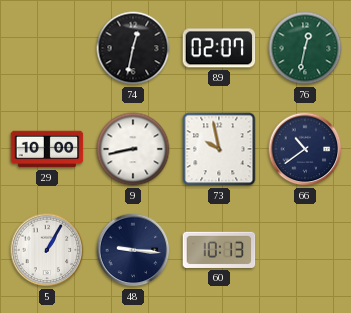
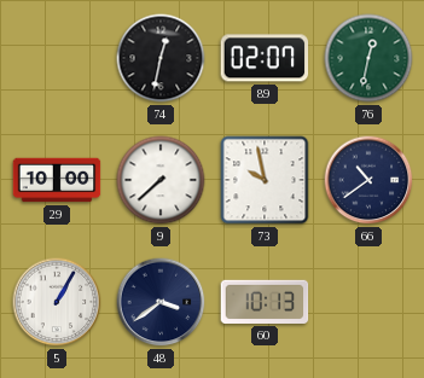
9: 8:43 -> 7:38
48: 9:16 -> 3:39
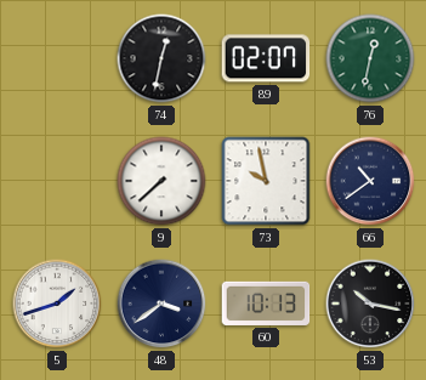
29: 10:00 -> none
5: 1:05 -> 1:42
53: none -> 10:17
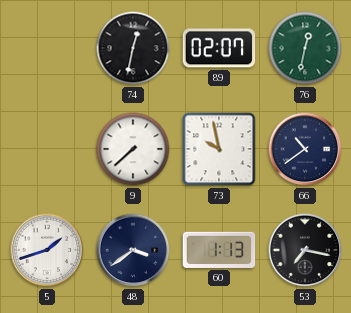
60: 10:13 -> 1:13
53: 10:17 -> 7:17
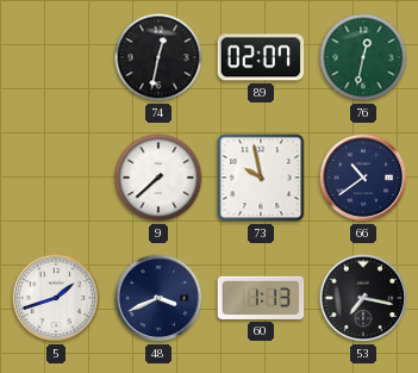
48: 3:39 -> 3:41
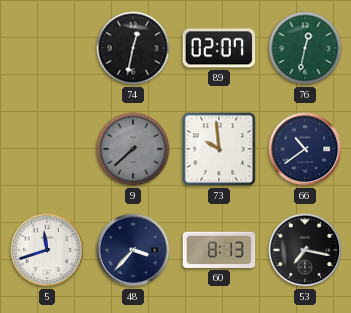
9 dial: white -> grey
73: 9:58 -> 9:59
5: 1:42 -> 11:42
48: 3:41 -> 3:37
60: 1:13 -> 8:13
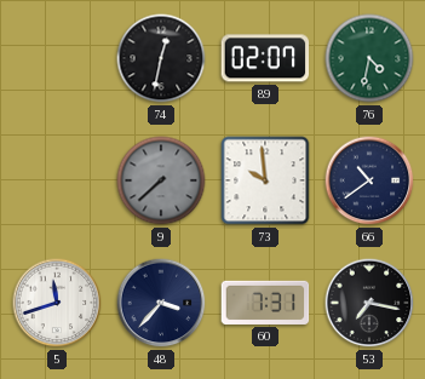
76: 12:32 -> 4:32
60: 8:13 -> 7:31
